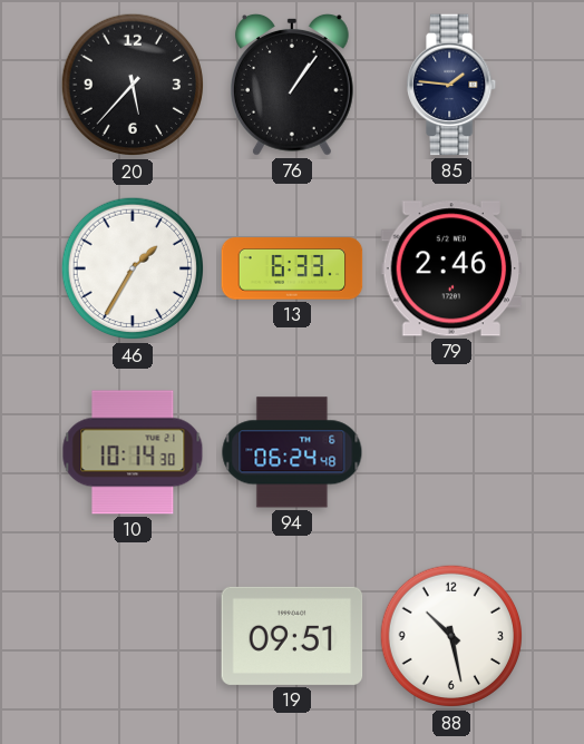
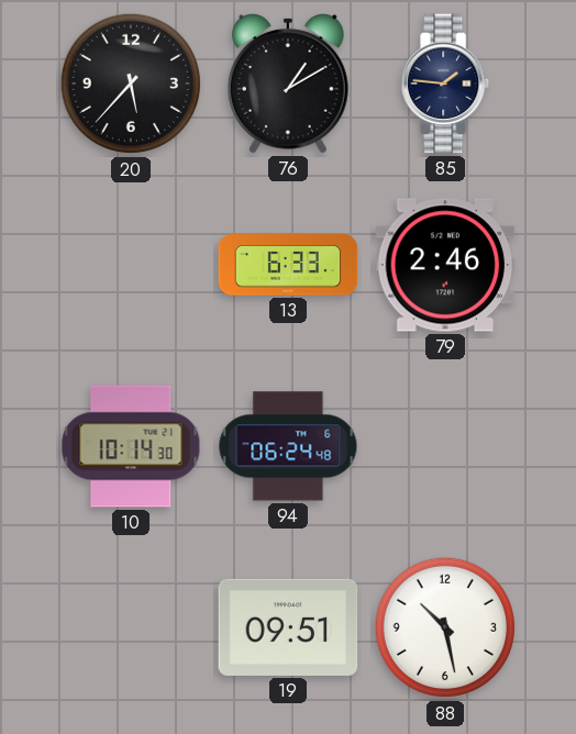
76: 1:06 -> 1:10
46: 1:35 -> none
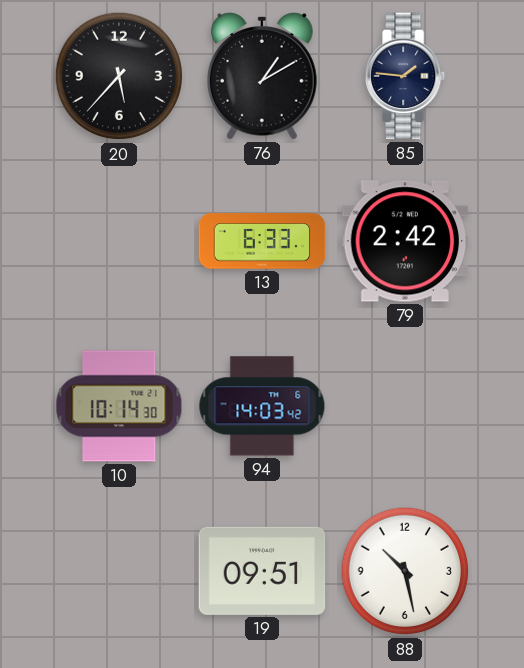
79: 2:46 -> 2:42
94: 06:24 -> 14:03
